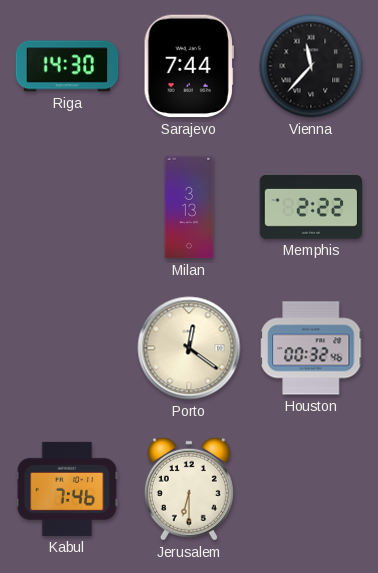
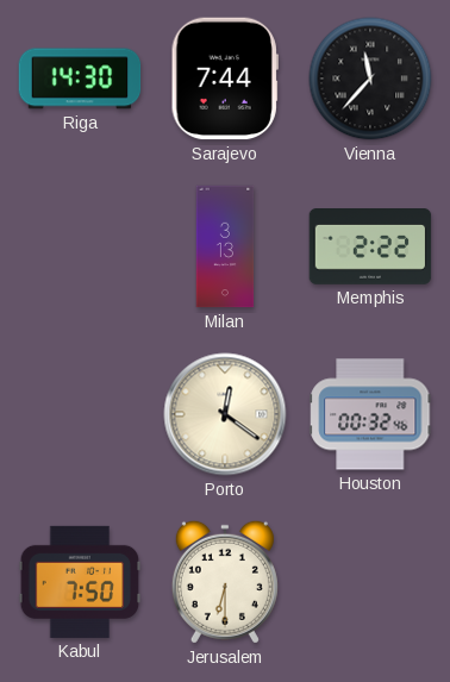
Kabul: 7:46 -> 7:50
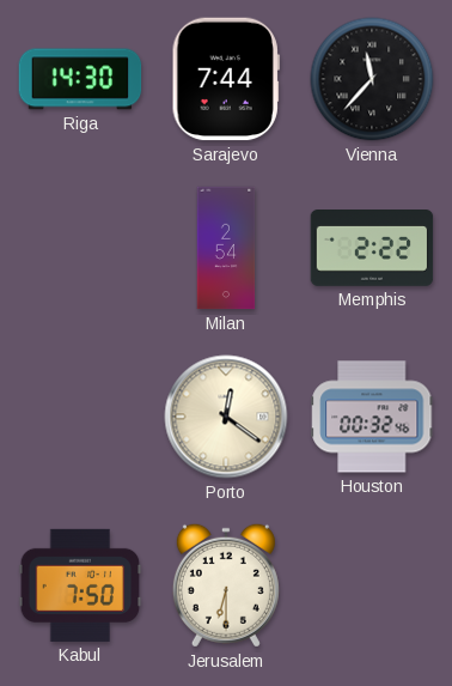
Milan: 3:13 -> 2:54
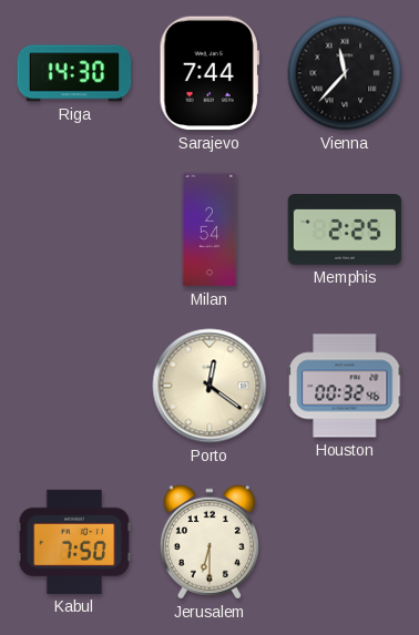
Memphis: 2:22 -> 2:25
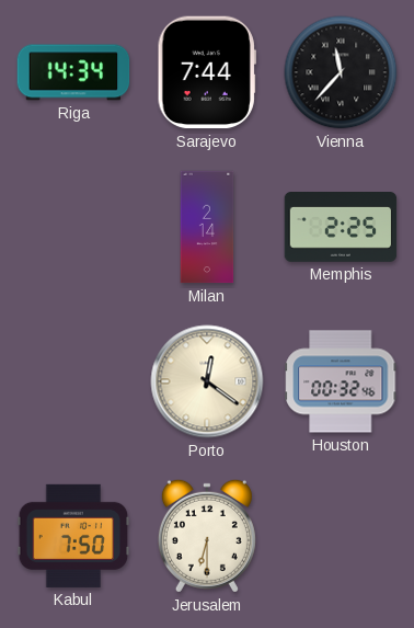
Riga: 14:30 -> 14:34
Milan: 2:54 -> 2:14
